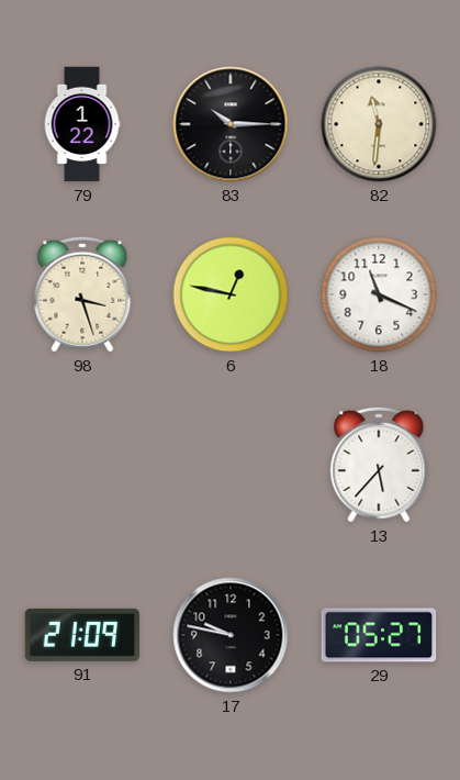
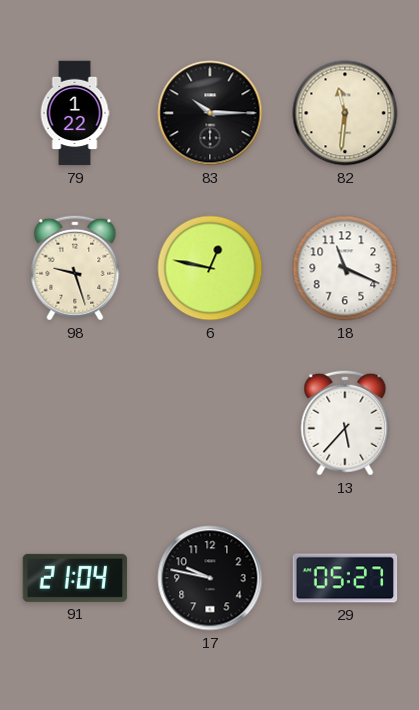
98: 3:27 -> 9:27
91: 21:09 -> 21:04
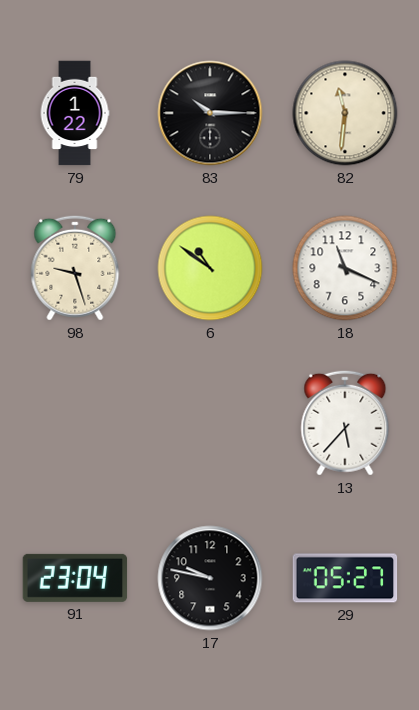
6: 12:47 -> 10:51
91: 21:04 -> 23:04
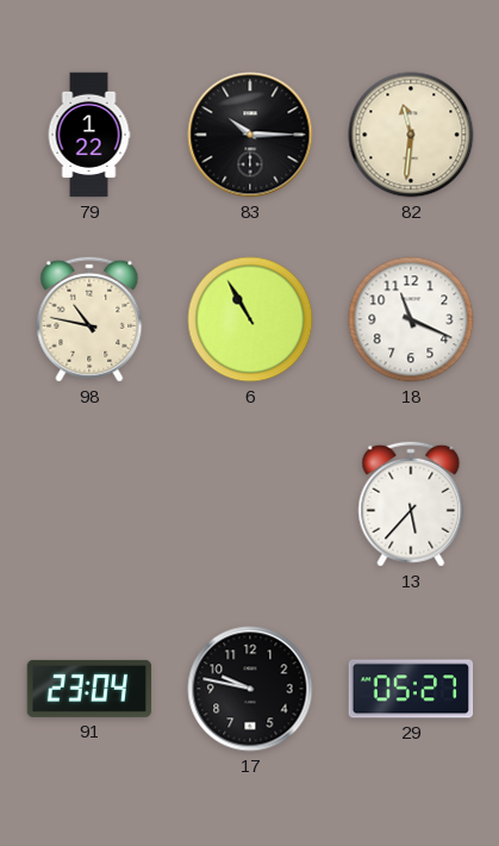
98: 9:27 -> 10:47
6: 10:51 -> 10:55
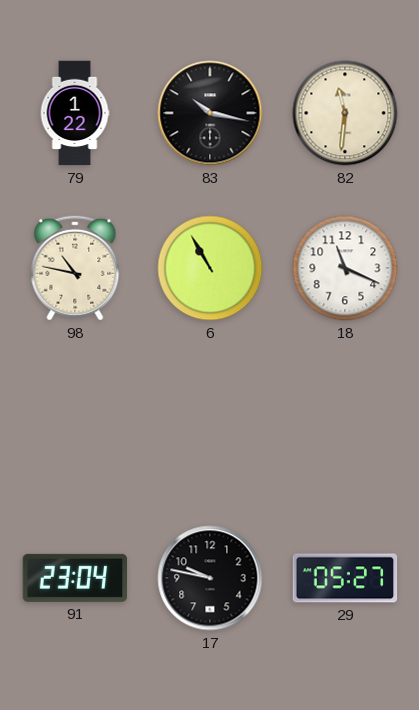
83: 10:15 -> 10:17
13: 5:37 -> none
